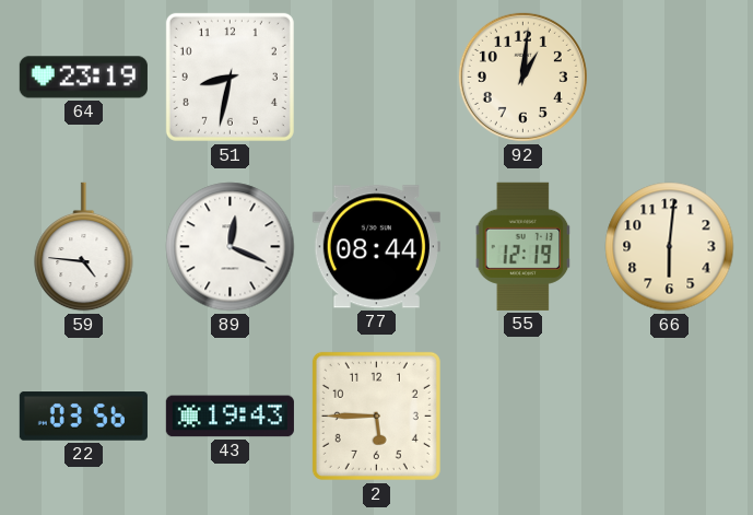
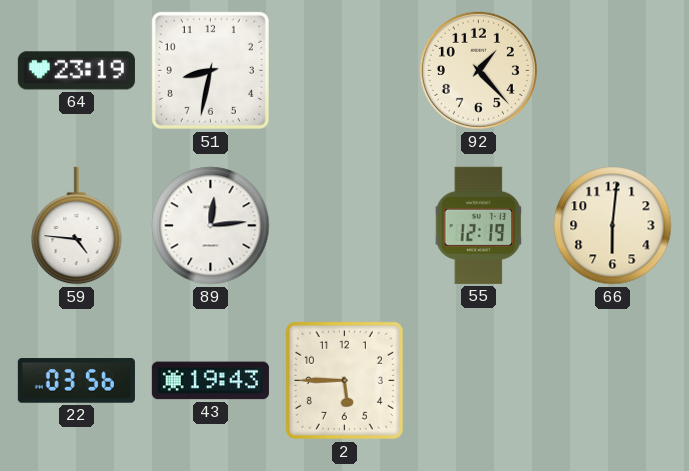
92: 1:01 -> 1:23
89: 12:19 -> 12:14
77: 08:44 -> none
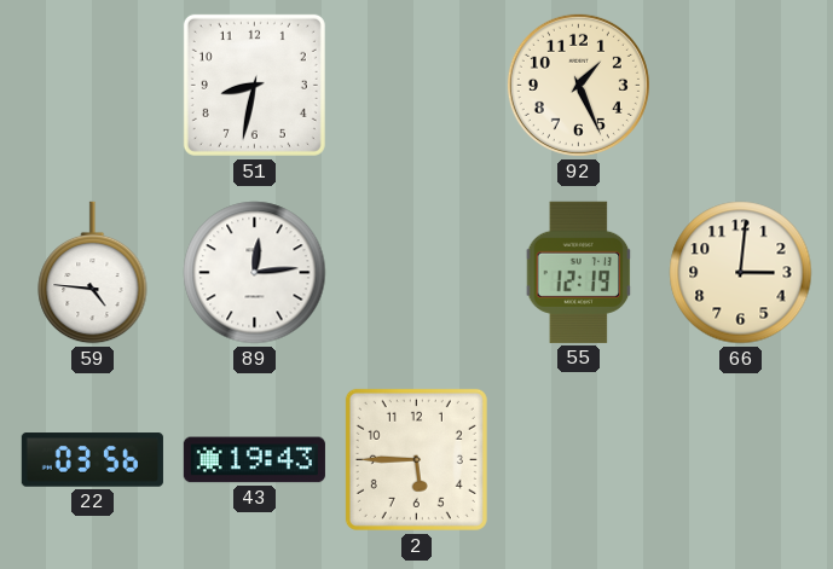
64: 23:19 -> none
92: 1:23 -> 1:26
66: 6:01 -> 3:01
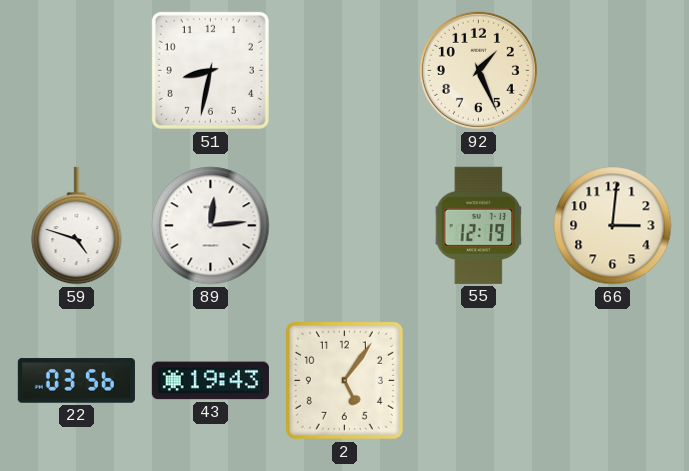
59: 4:46 -> 4:48
2: 5:45 -> 5:06
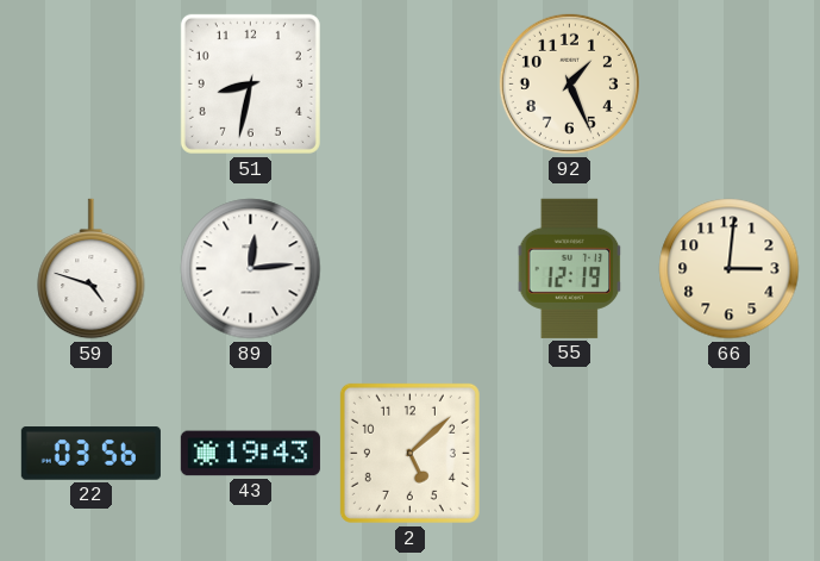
2: 5:06 -> 5:08
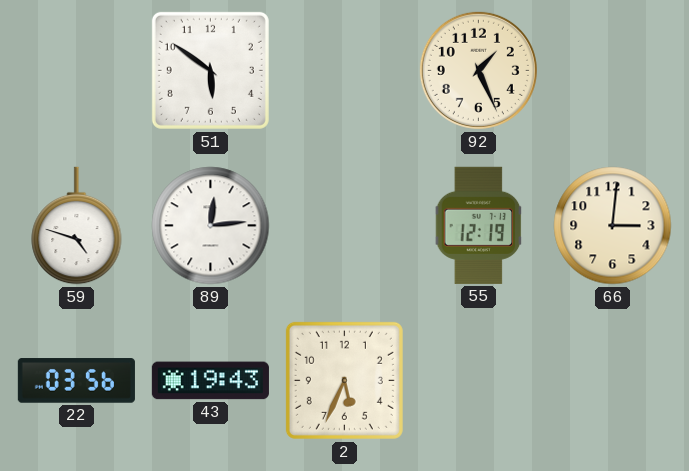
51: 8:32 -> 5:51
2: 5:08 -> 5:34
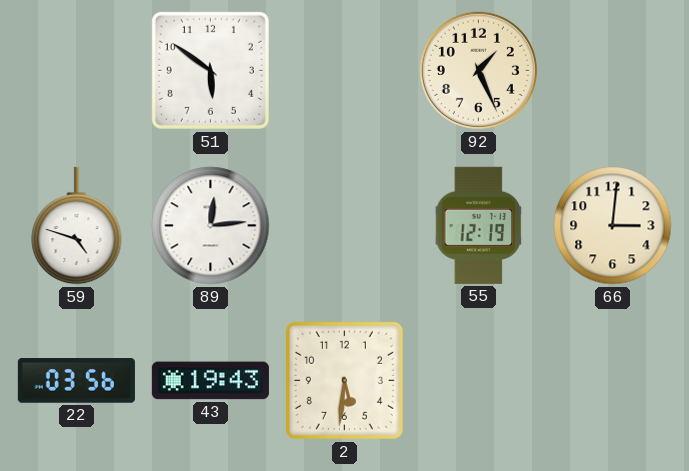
2: 5:34 -> 5:31
